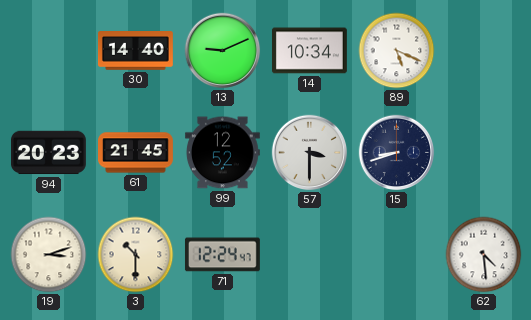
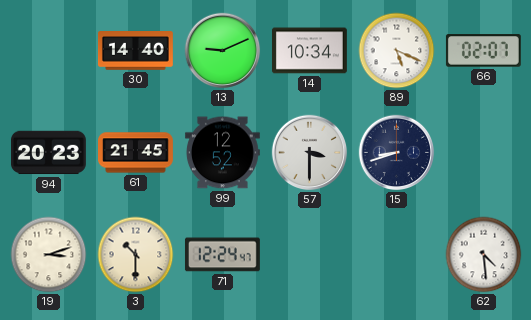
66: none -> 02:07
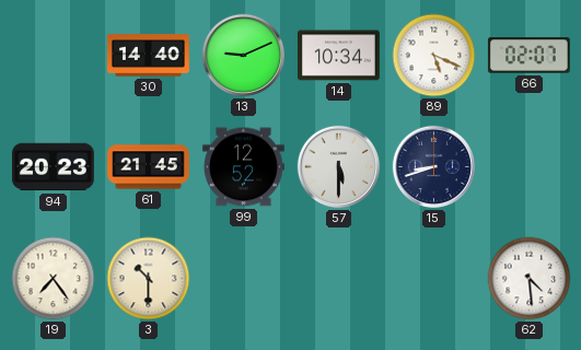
57: 3:30 -> 5:30
19: 3:12 -> 7:24
71: 12:24 -> none
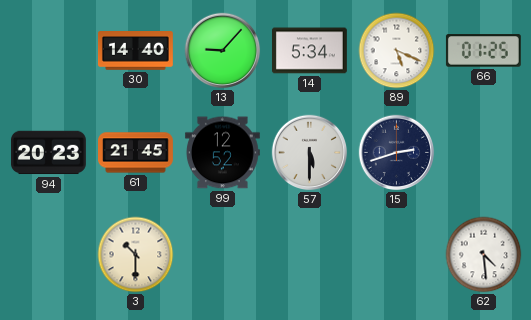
13: 9:11 -> 9:07
14: 10:34 -> 5:34
66: 02:07 -> 01:25
15: 8:42 -> 2:42
19: 7:24 -> none
